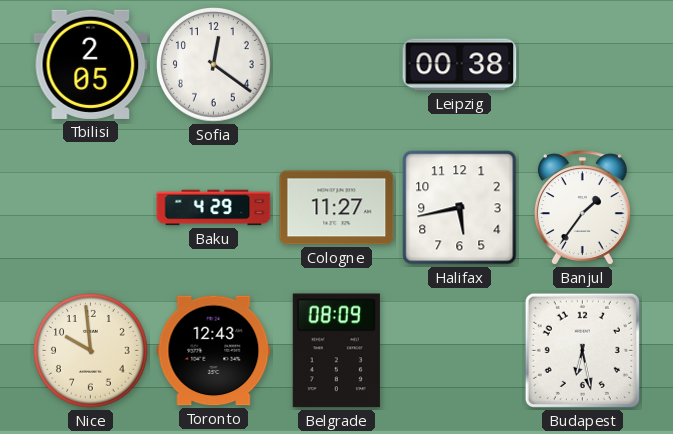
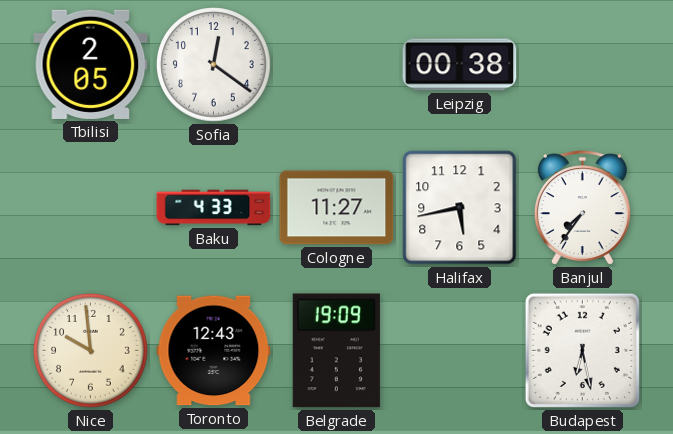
Baku: 4:29 -> 4:33
Banjul: 1:36 -> 7:36
Belgrade: 08:09 -> 19:09
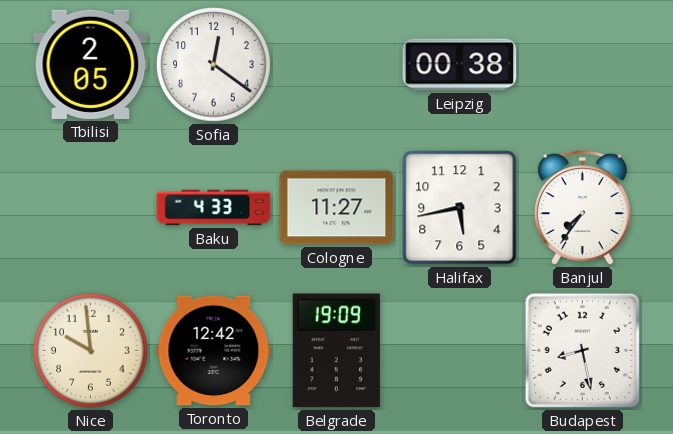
Toronto: 12:43 -> 12:42
Budapest: 6:28 -> 8:28
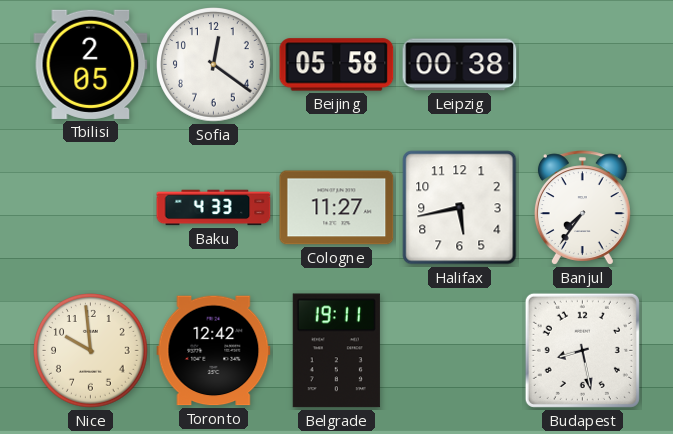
Beijing: none -> 05:58
Belgrade: 19:09 -> 19:11
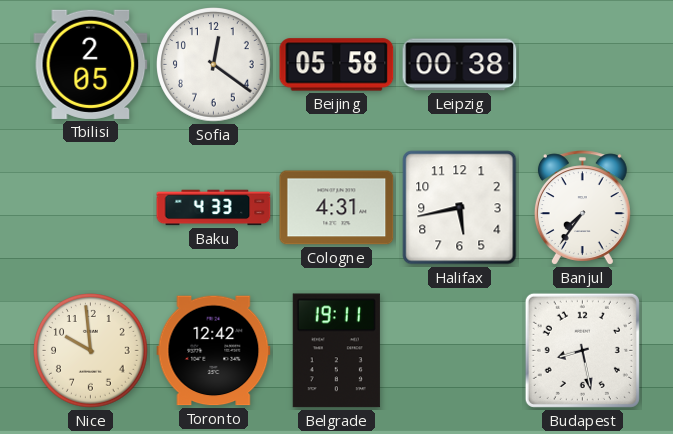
Cologne: 11:27 -> 4:31
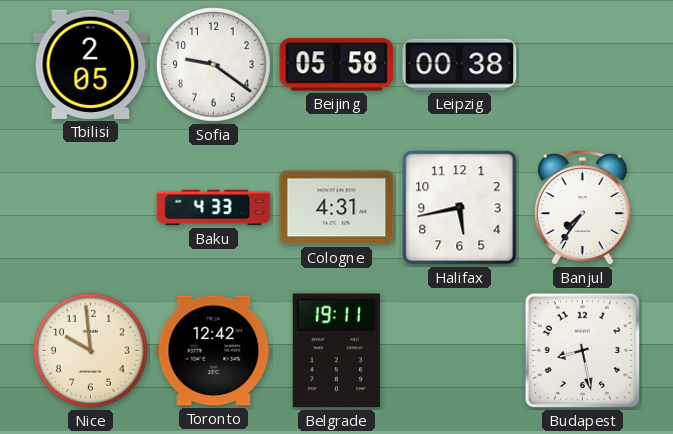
Sofia: 12:21 -> 9:21
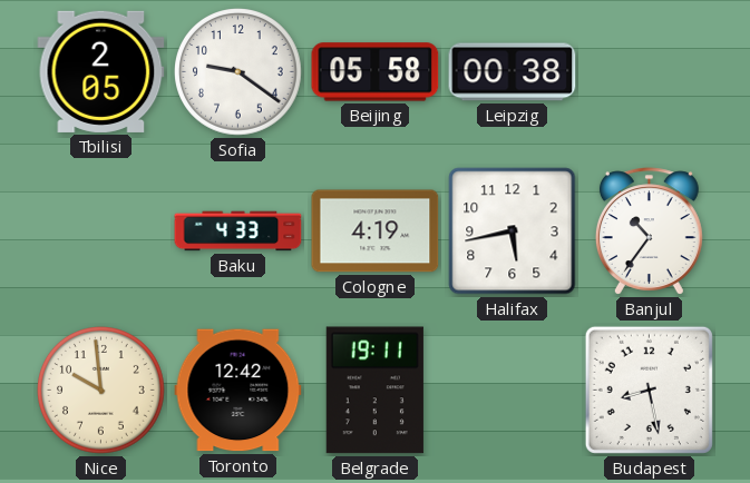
Cologne: 4:31 -> 4:19
Banjul: 7:36 -> 10:36
